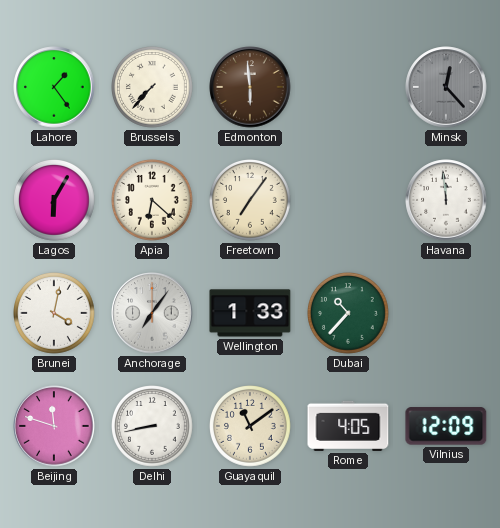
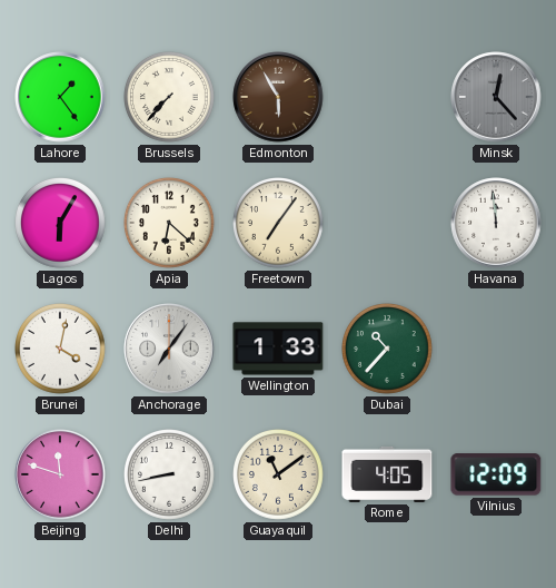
Edmonton: 5:59 -> 5:55
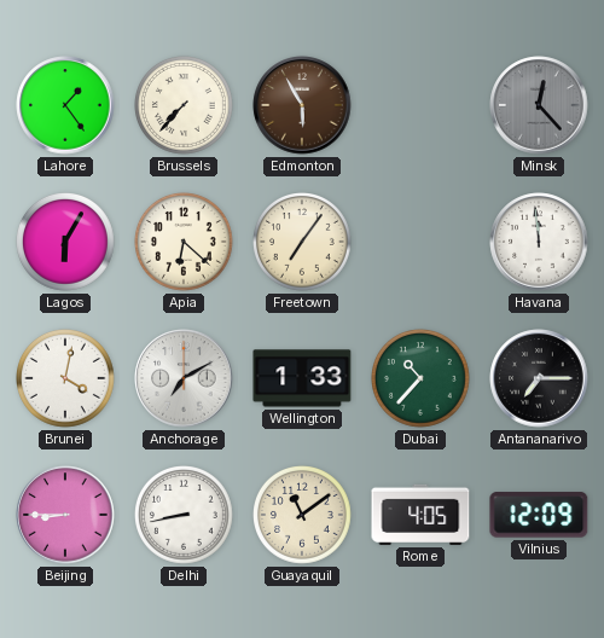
Anchorage: 7:06 -> 7:10
Antananarivo: none -> 7:15
Beijing: 11:48 -> 8:45
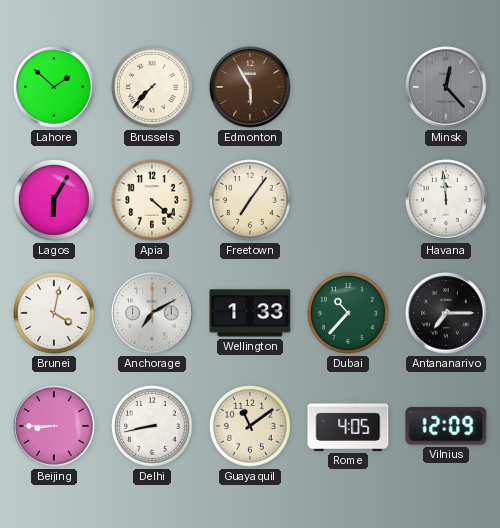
Lahore: 1:24 -> 1:52
Apia: 6:22 -> 4:22
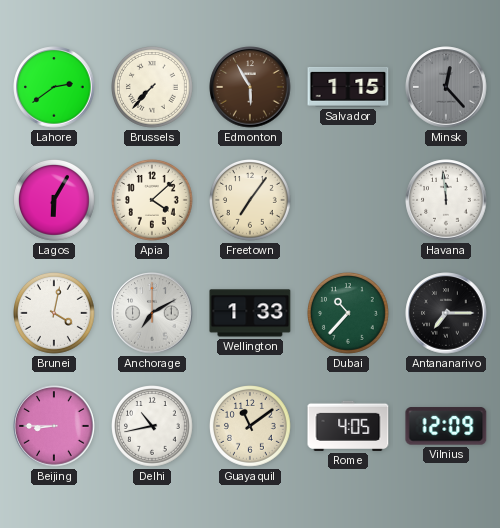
Lahore: 1:52 -> 2:39
Salvador: none -> 1:15
Apia: 4:22 -> 4:08
Delhi: 8:43 -> 10:43
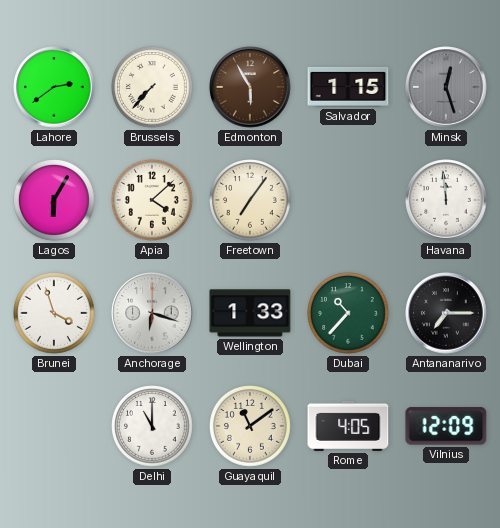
Minsk: 12:23 -> 12:27
Brunei: 4:02 -> 3:57
Anchorage: 7:10 -> 6:18
Beijing: 8:45 -> none
Delhi: 10:43 -> 11:00
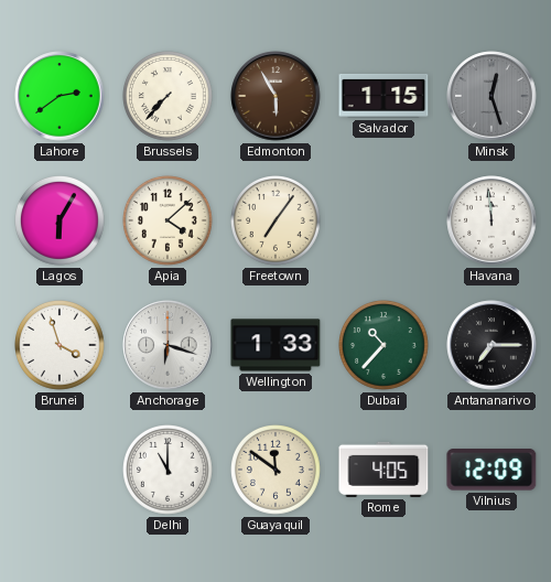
Guayaquil: 11:09 -> 11:51
